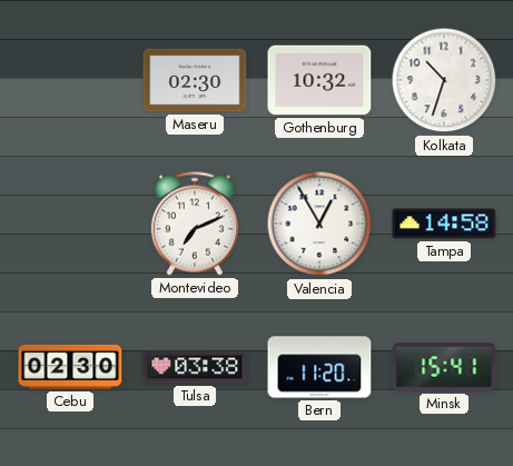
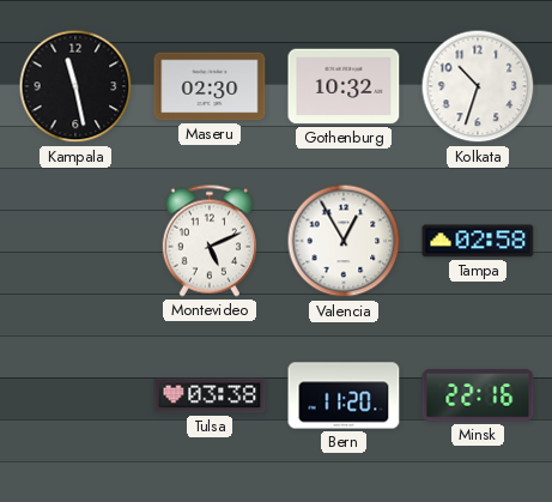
Kampala: none -> 11:28
Montevideo: 7:11 -> 5:11
Tampa: 14:58 -> 02:58
Cebu: 02:30 -> none
Minsk: 15:41 -> 22:16
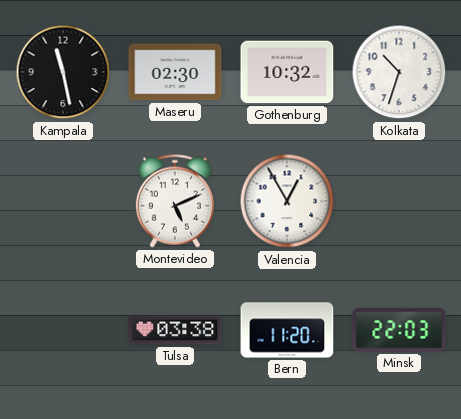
Tampa: 02:58 -> none
Minsk: 22:16 -> 22:03
